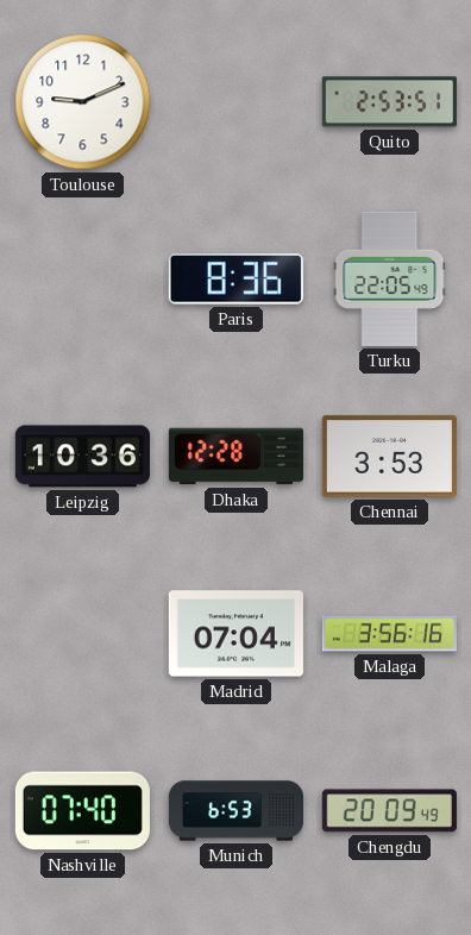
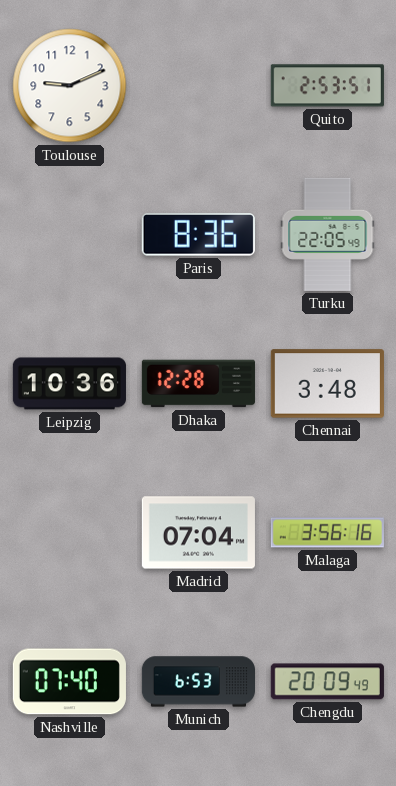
Chennai: 3:53 -> 3:48
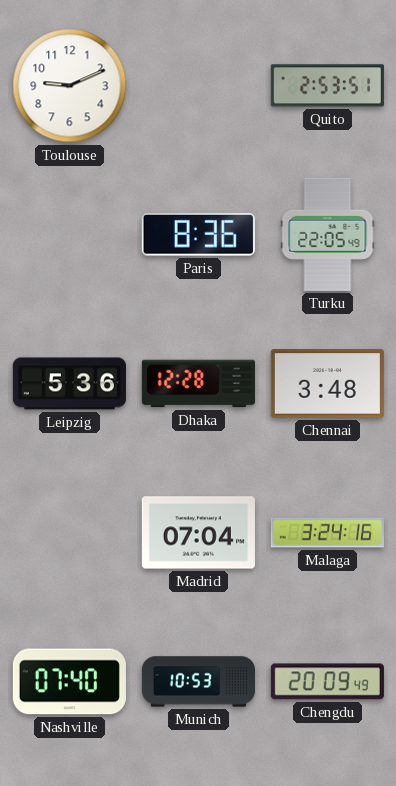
Leipzig: 10:36 -> 5:36
Malaga: 3:56 -> 3:24
Munich: 6:53 -> 10:53
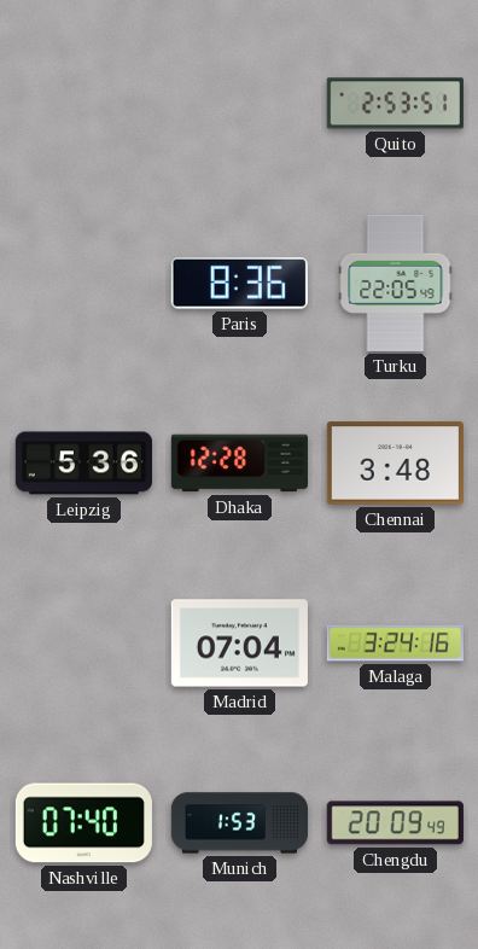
Toulouse: 9:11 -> none
Munich: 10:53 -> 1:53
